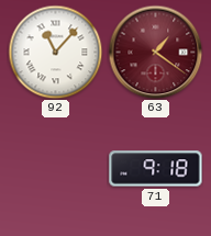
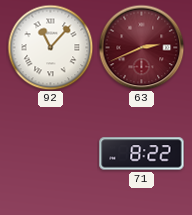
63: 1:21 -> 2:41
71: 9:18 -> 8:22
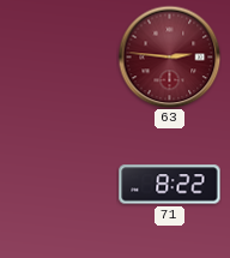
92: 11:07 -> none
63: 2:41 -> 2:46
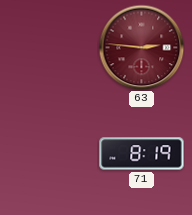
71: 8:22 -> 8:19
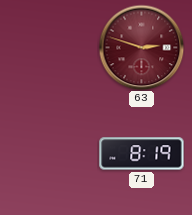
63: 2:46 -> 2:48
